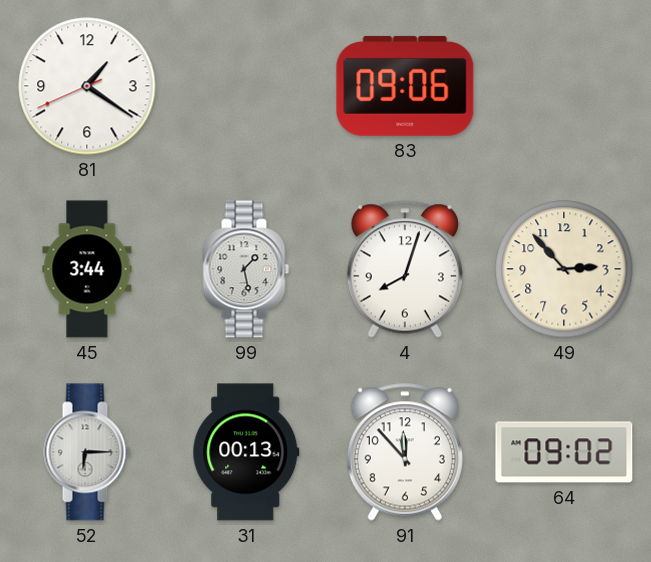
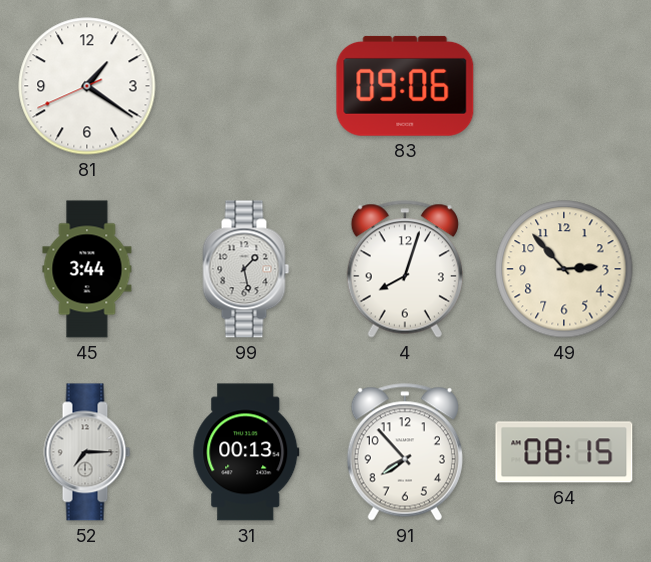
52: 6:15 -> 7:15
91: 11:53 -> 7:53
64: 09:02 -> 08:15
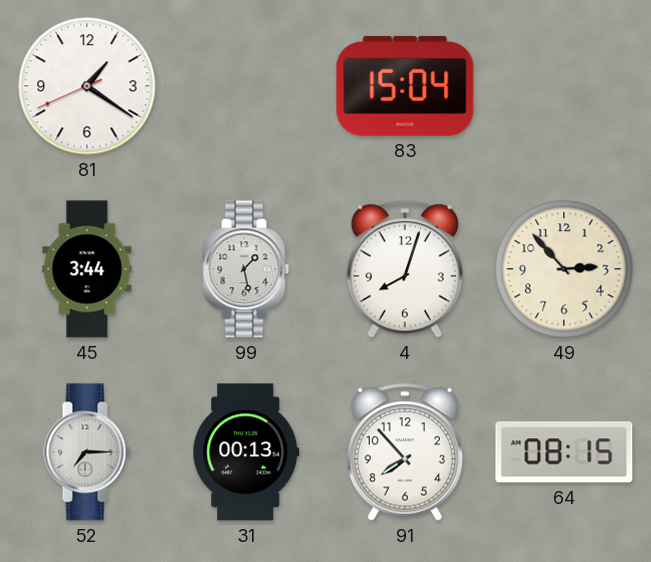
83: 09:06 -> 15:04
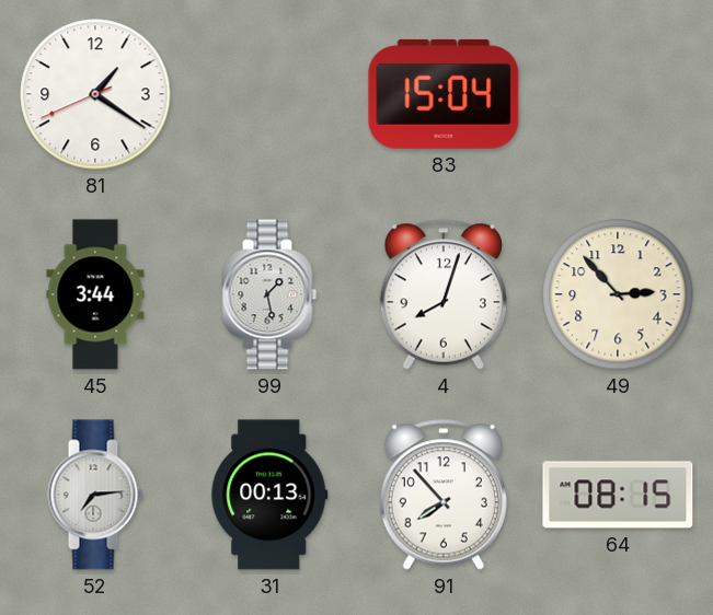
52: 7:15 -> 7:14
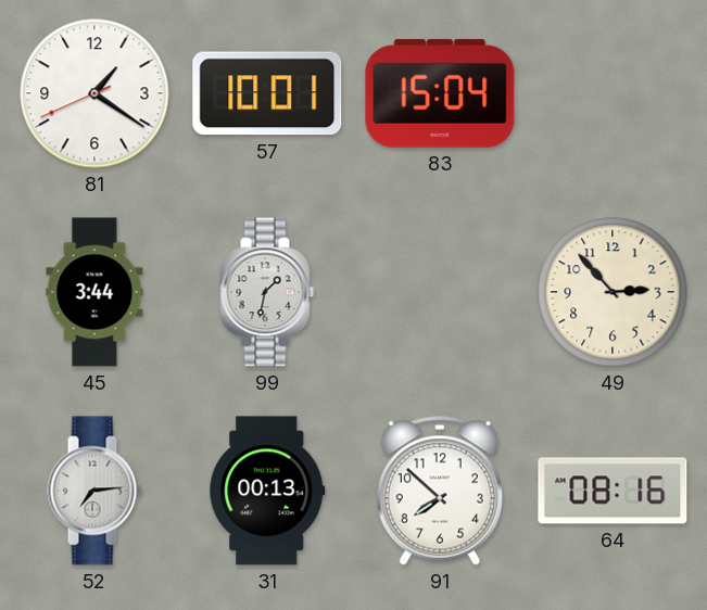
57: none -> 10:01
99: 1:28 -> 1:32
4: 8:03 -> none
91: 7:53 -> 7:52
64: 08:15 -> 08:16
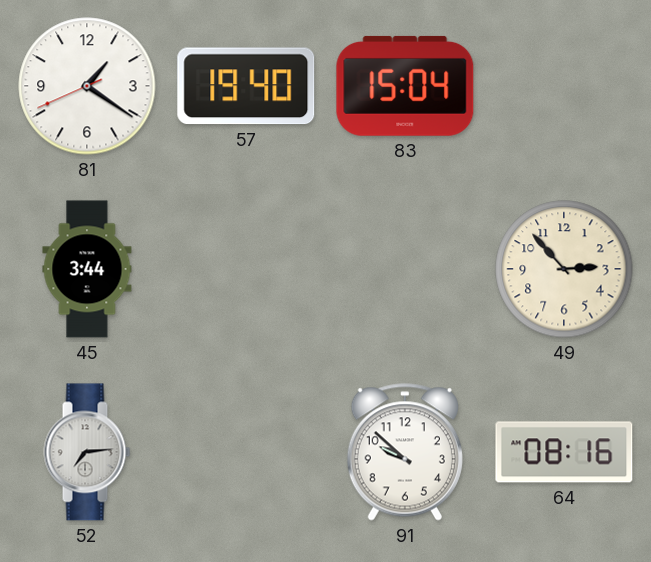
57: 10:01 -> 19:40
99: 1:32 -> none
31: 00:13 -> none
91: 7:52 -> 9:52
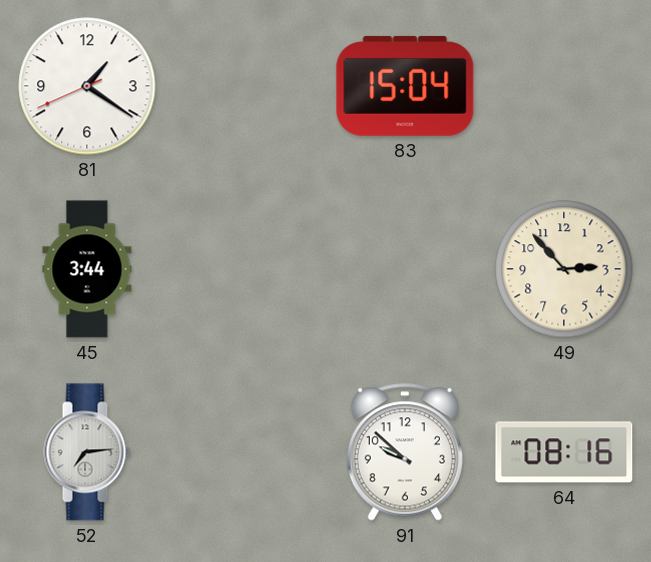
57: 19:40 -> none
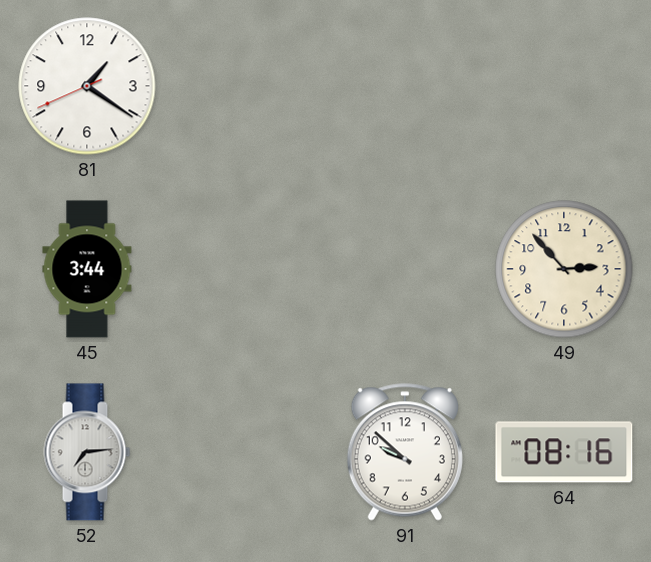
83: 15:04 -> none
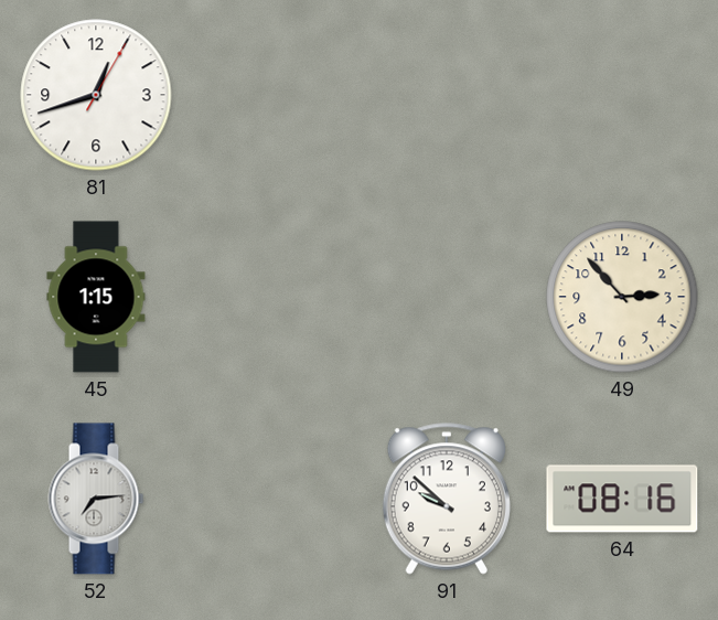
81: 1:20 -> 12:42
45: 3:44 -> 1:15
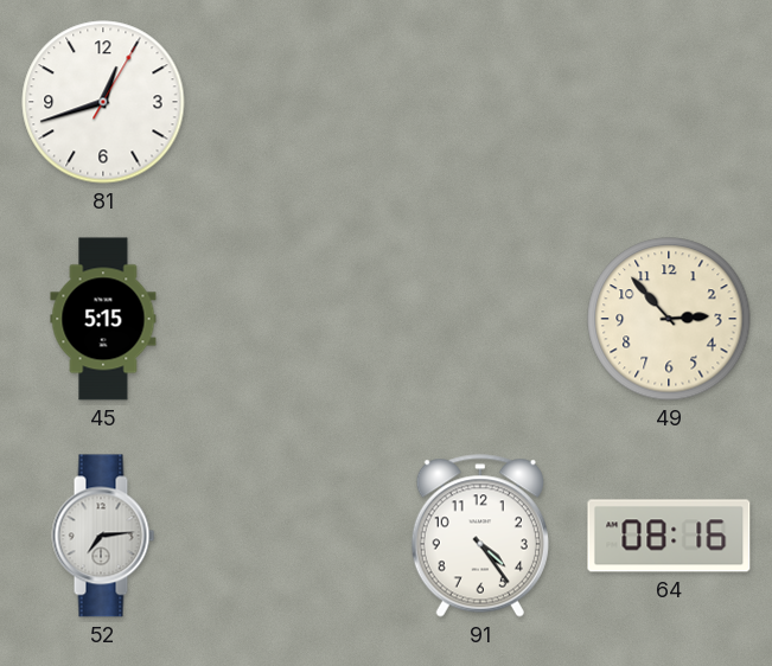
45: 1:15 -> 5:15
91: 9:52 -> 4:24
